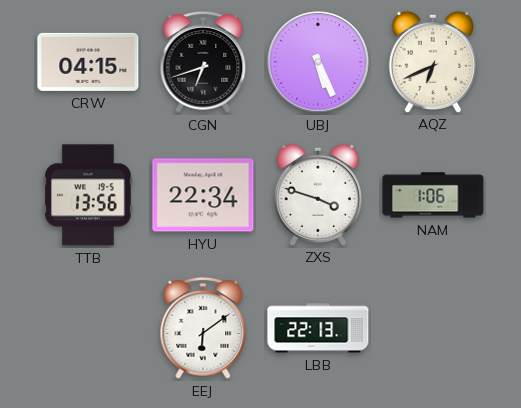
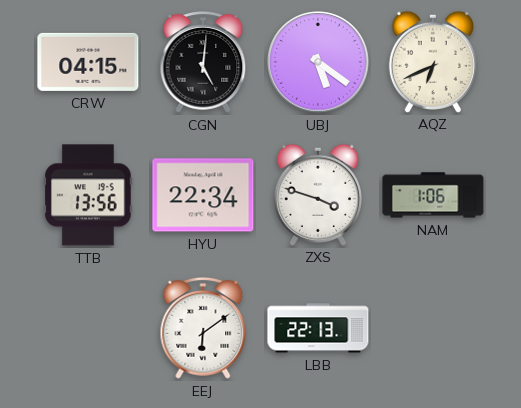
CGN: 6:42 -> 5:01
UBJ: 5:26 -> 5:21
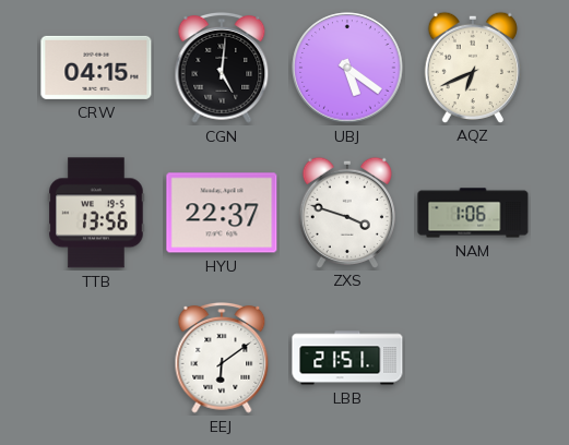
HYU: 22:34 -> 22:37
LBB: 22:13 -> 21:51
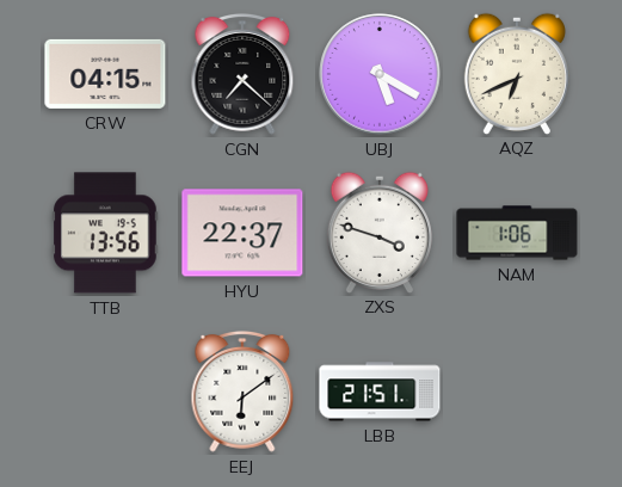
CGN: 5:01 -> 7:22
UBJ: 5:21 -> 5:20
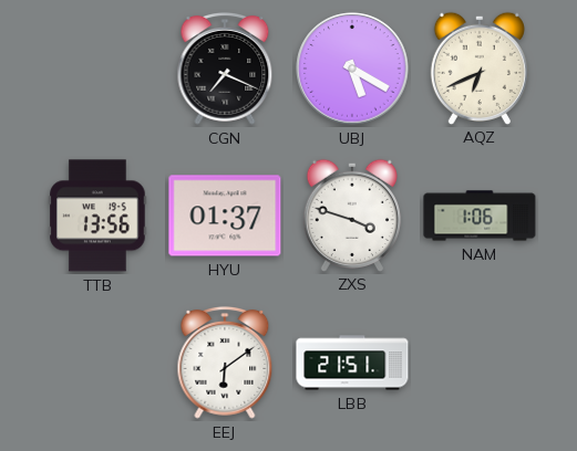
CRW: 04:15 -> none
CGN: 7:22 -> 7:19
HYU: 22:37 -> 01:37
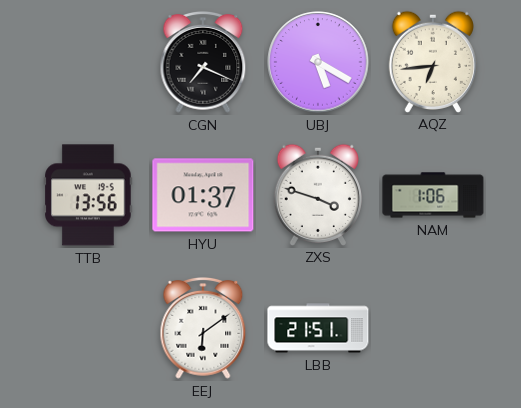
AQZ: 6:41 -> 6:44
